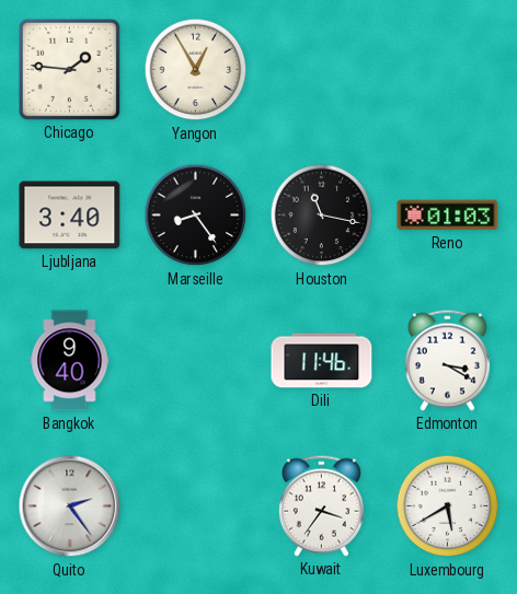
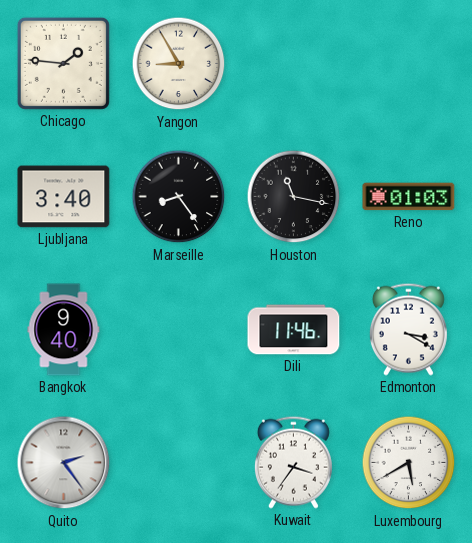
Yangon: 12:55 -> 8:55
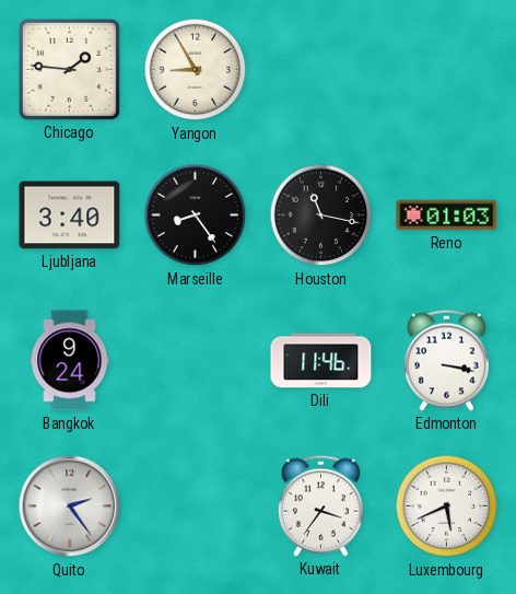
Bangkok: 9:40 -> 9:24
Edmonton: 3:20 -> 3:17
Luxembourg: 5:40 -> 5:41
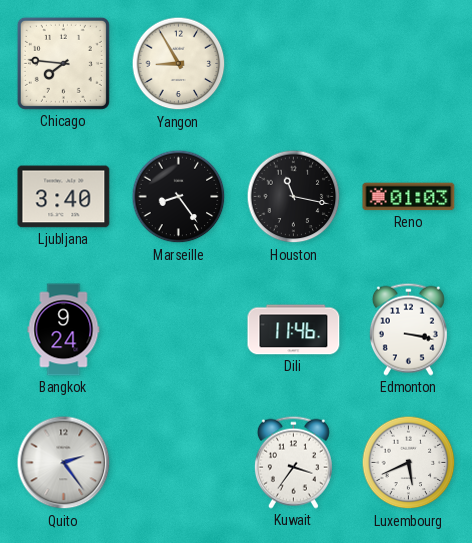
Chicago: 1:46 -> 7:46
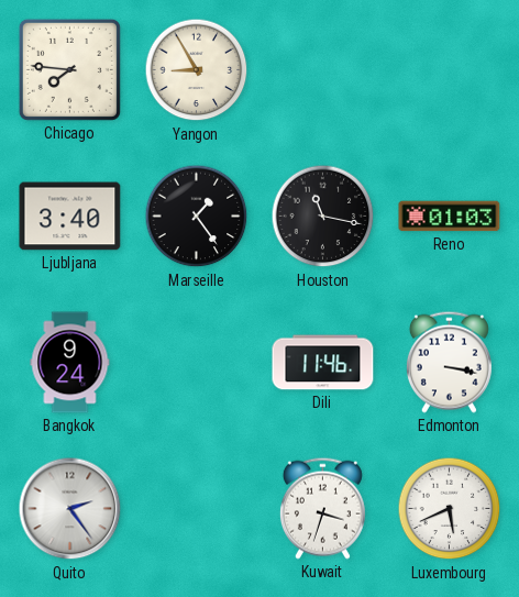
Marseille: 8:24 -> 1:24
Kuwait: 3:36 -> 3:33
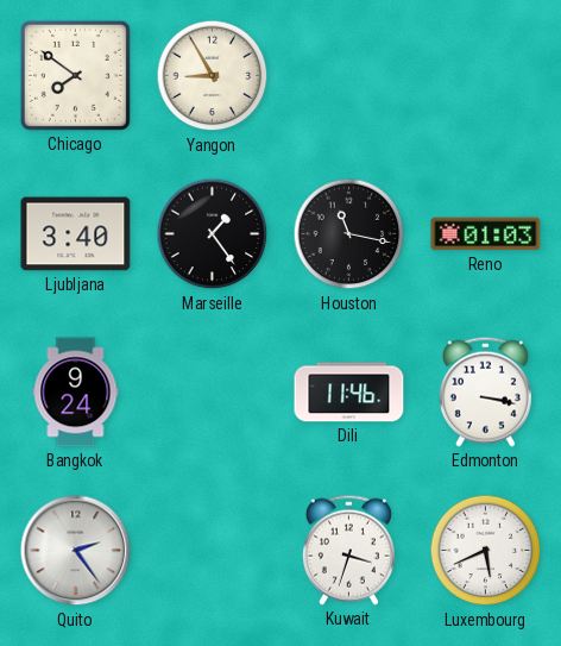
Chicago: 7:46 -> 7:51
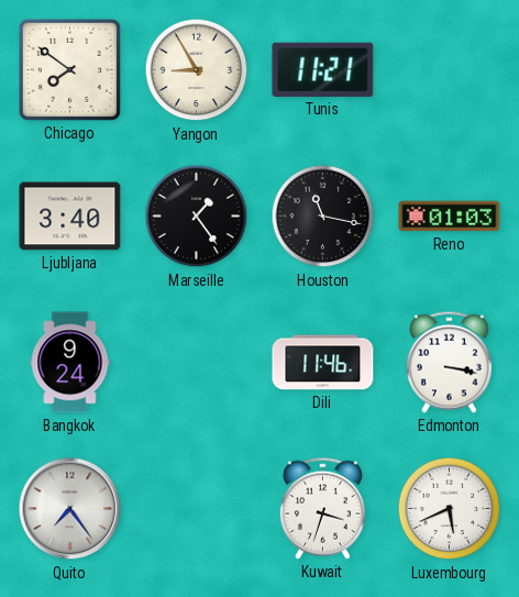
Tunis: none -> 11:21
Quito: 2:24 -> 7:24
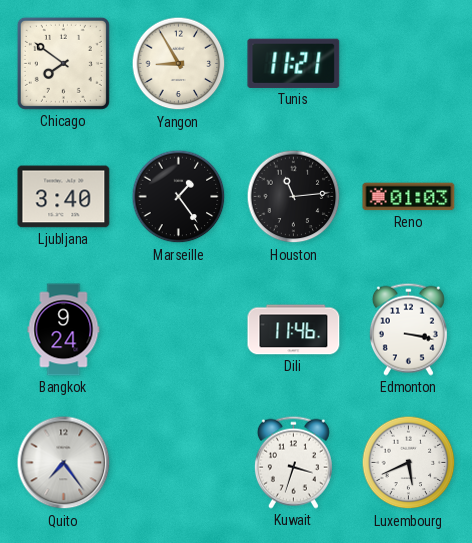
Houston: 11:17 -> 11:14
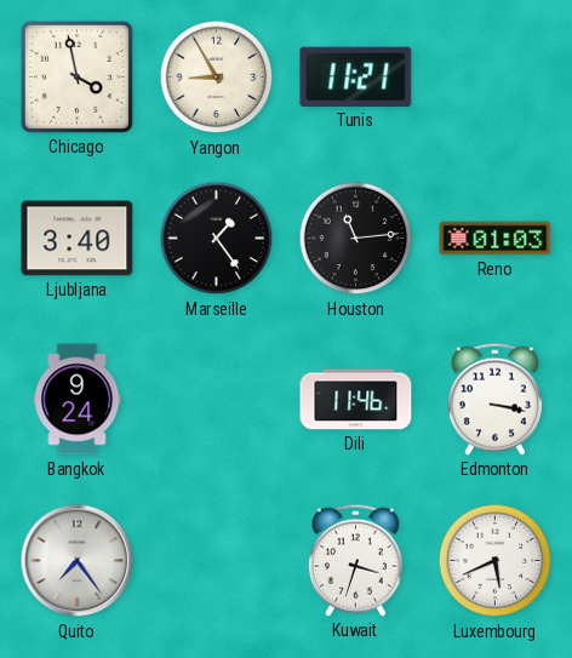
Chicago: 7:51 -> 3:58
